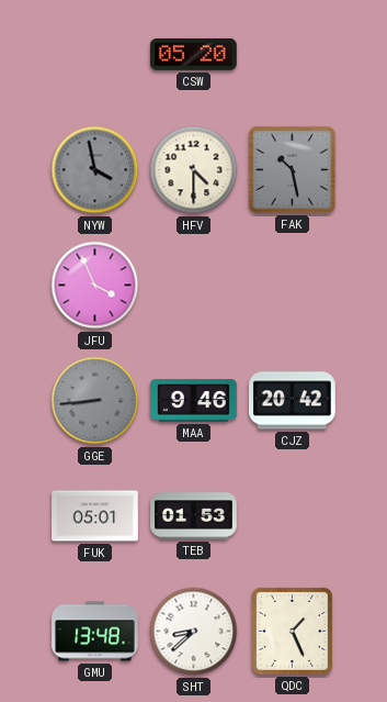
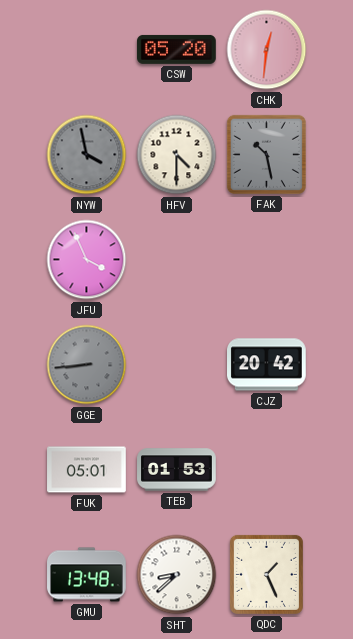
CHK: none -> 12:31
MAA: 9:46 -> none
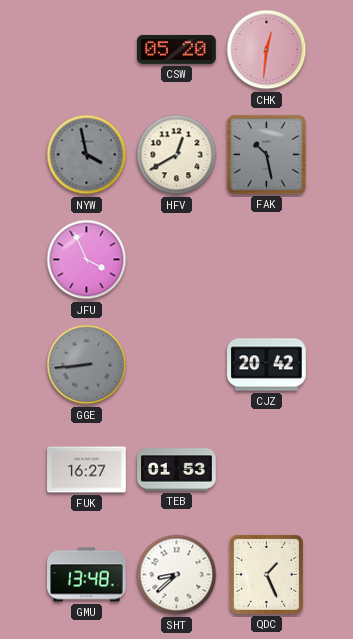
HFV: 4:30 -> 12:40
FUK: 05:01 -> 16:27
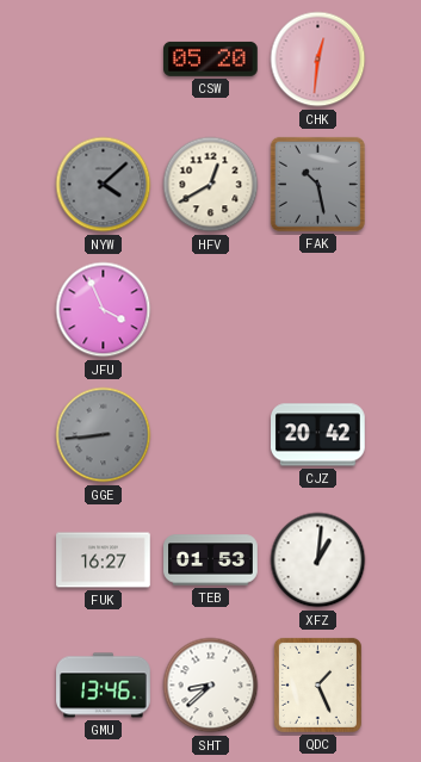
NYW: 3:58 -> 4:08
XFZ: none -> 1:01
GMU: 13:48 -> 13:46
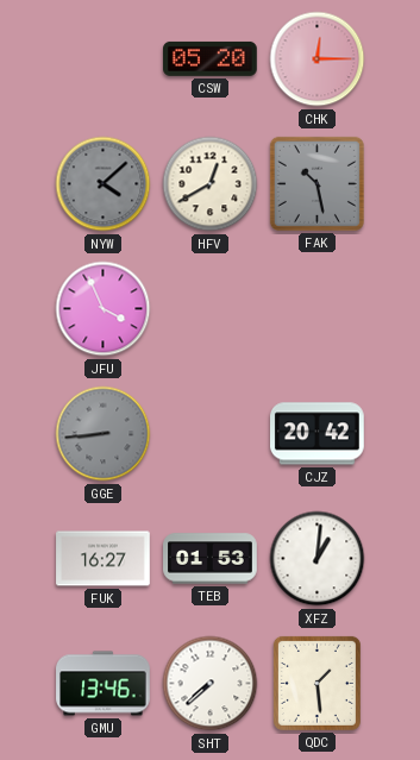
CHK: 12:31 -> 12:15
SHT: 8:38 -> 7:38
QDC: 1:26 -> 1:29
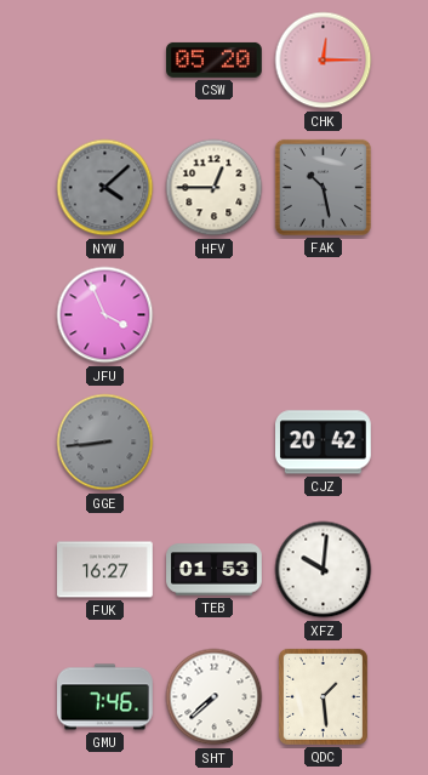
HFV: 12:40 -> 12:45
XFZ: 1:01 -> 10:01
GMU: 13:46 -> 7:46
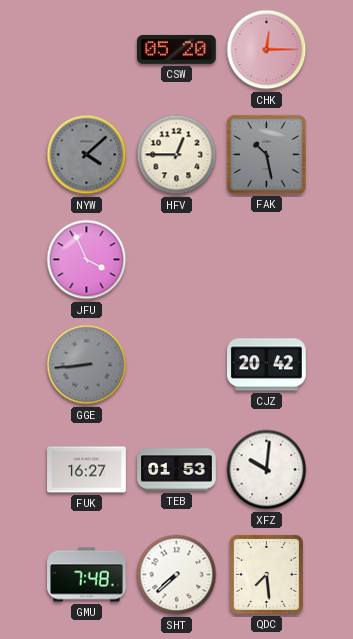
GMU: 7:46 -> 7:48
QDC: 1:29 -> 7:29
